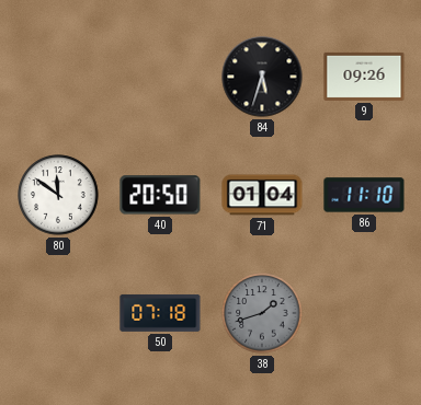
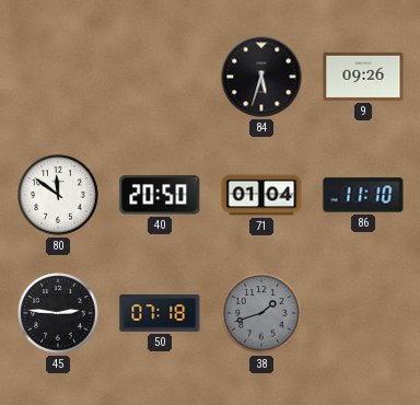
45: none -> 2:46
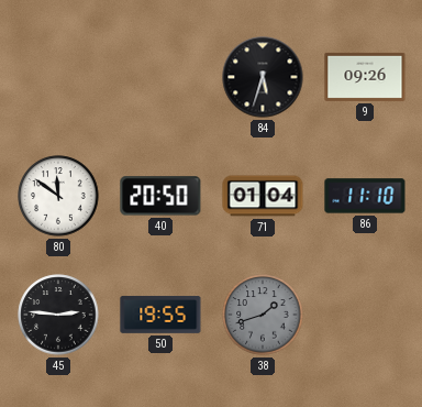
50: 07:18 -> 19:55
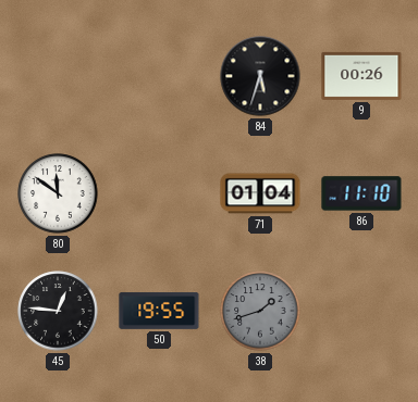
9: 09:26 -> 00:26
40: 20:50 -> none
45: 2:46 -> 12:46
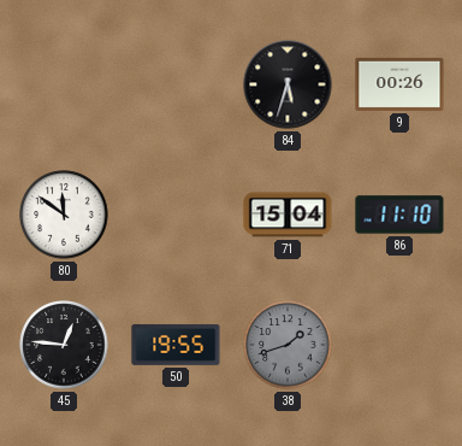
71: 01:04 -> 15:04
